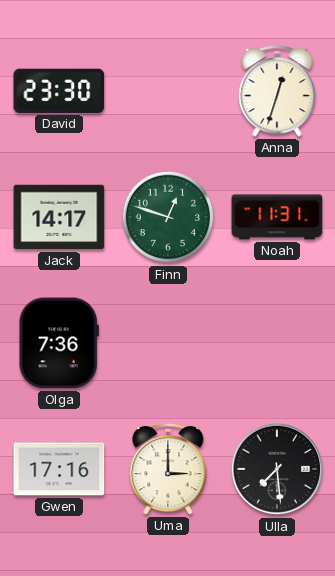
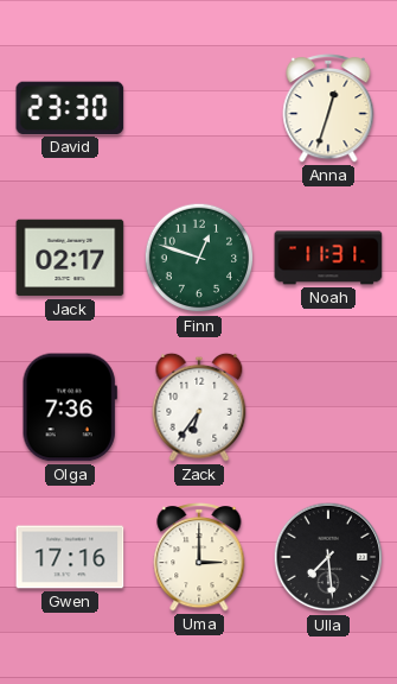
Jack: 14:17 -> 02:17
Zack: none -> 6:36
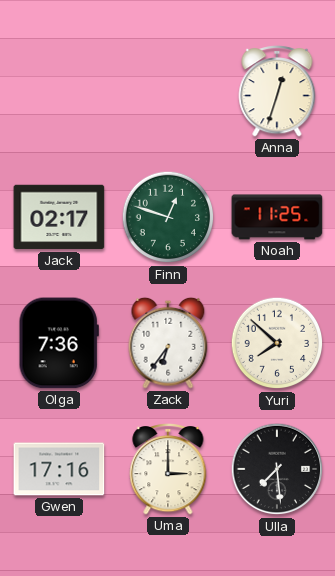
David: 23:30 -> none
Noah: 11:31 -> 11:25
Yuri: none -> 7:52
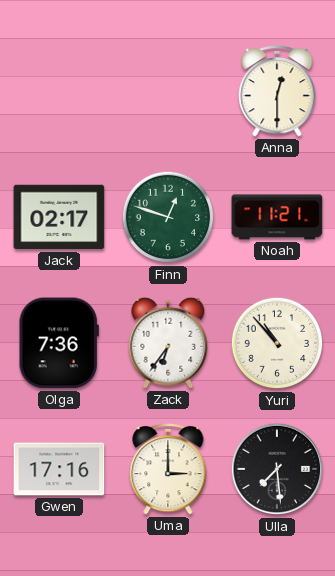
Anna: 12:33 -> 12:30
Noah: 11:25 -> 11:21
Yuri: 7:52 -> 10:53
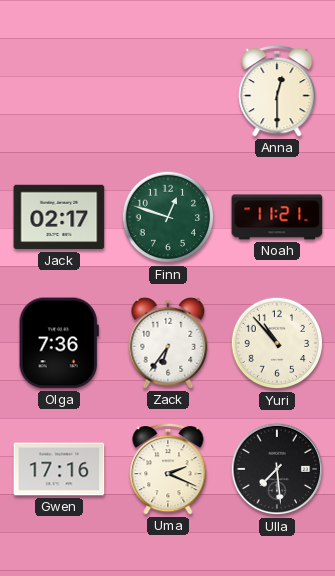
Uma: 3:00 -> 2:19
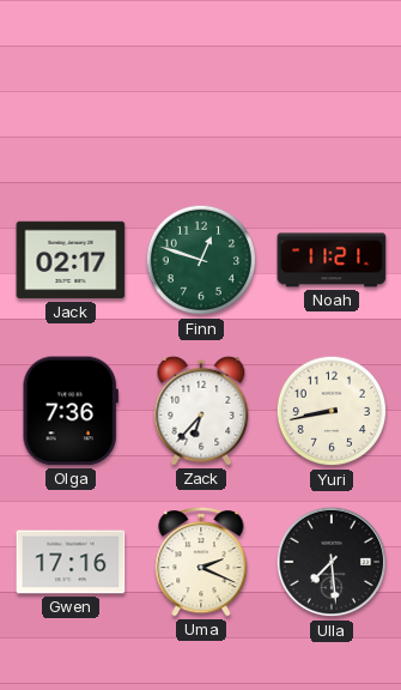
Anna: 12:30 -> none
Zack: 6:36 -> 6:37
Yuri: 10:53 -> 8:43
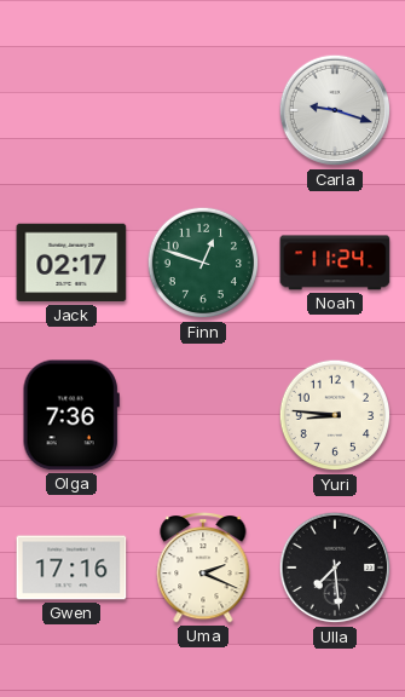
Carla: none -> 9:18
Noah: 11:21 -> 11:24
Zack: 6:37 -> none
Yuri: 8:43 -> 8:46
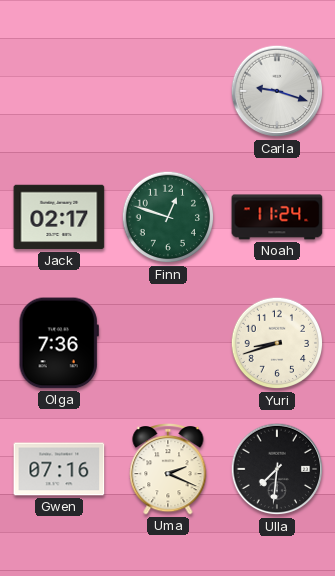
Yuri: 8:46 -> 8:42
Gwen: 17:16 -> 07:16
Ulla: 7:29 -> 7:31
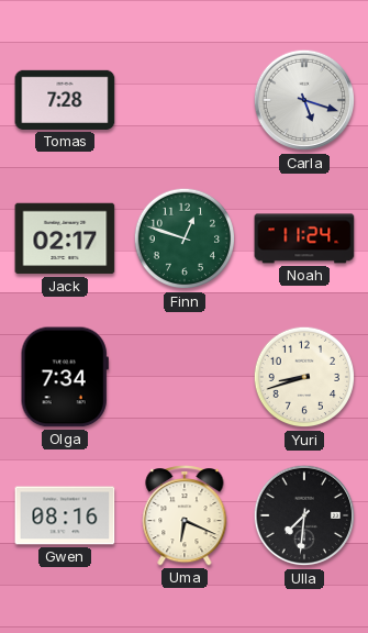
Tomas: none -> 7:28
Carla: 9:18 -> 5:18
Olga: 7:36 -> 7:34
Gwen: 07:16 -> 08:16
Uma: 2:19 -> 6:19
